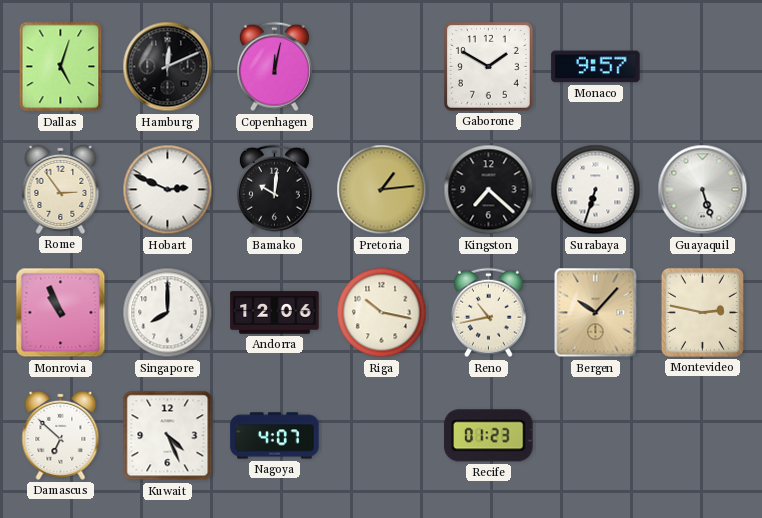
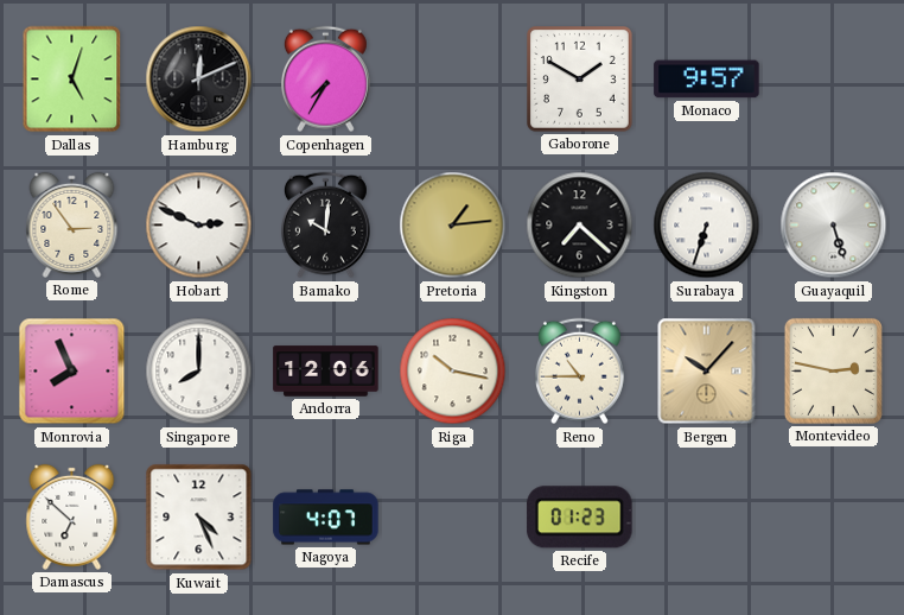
Copenhagen: 12:02 -> 7:35
Monrovia: 10:56 -> 7:56
Reno: 10:43 -> 10:45
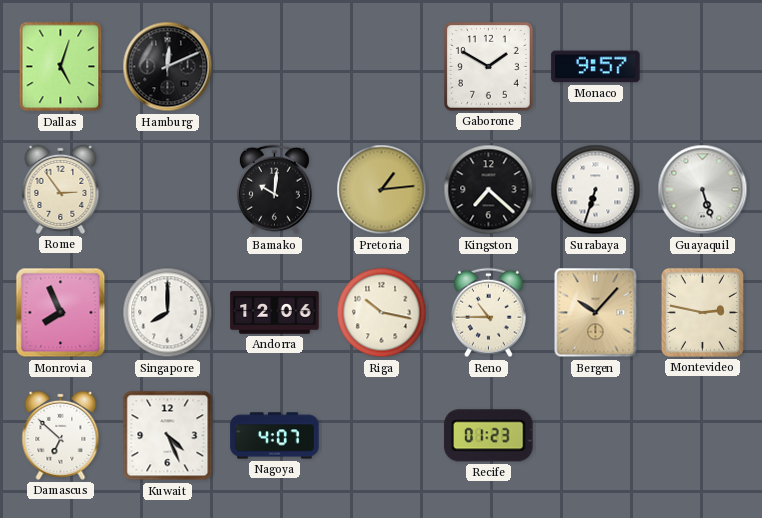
Copenhagen: 7:35 -> none
Hobart: 2:49 -> none
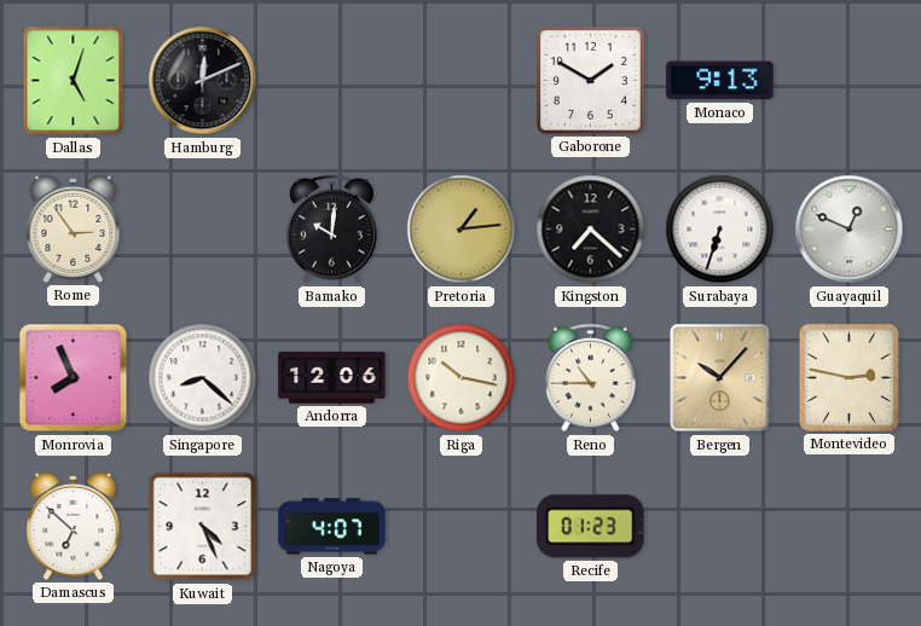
Monaco: 9:57 -> 9:13
Guayaquil: 5:27 -> 12:49
Singapore: 8:00 -> 8:22
